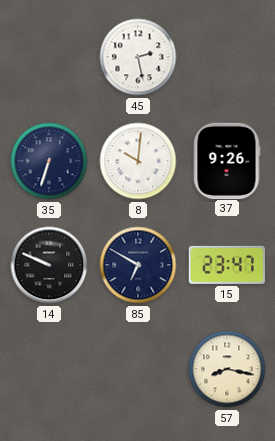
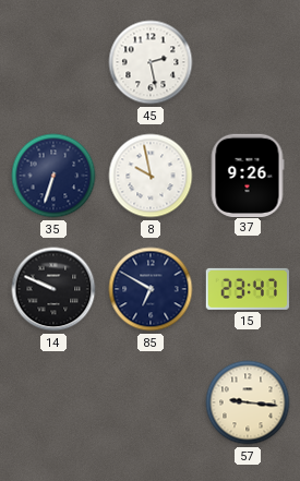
8: 10:01 -> 9:58
57: 8:17 -> 9:16
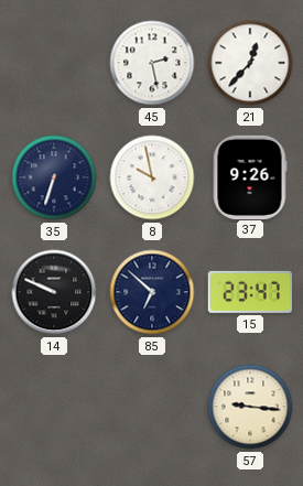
21: none -> 12:37
85: 6:50 -> 6:52
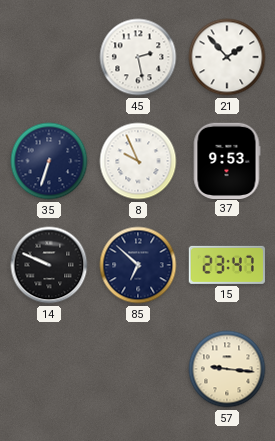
21: 12:37 -> 1:53
8: 9:58 -> 9:56
37: 9:26 -> 9:53
